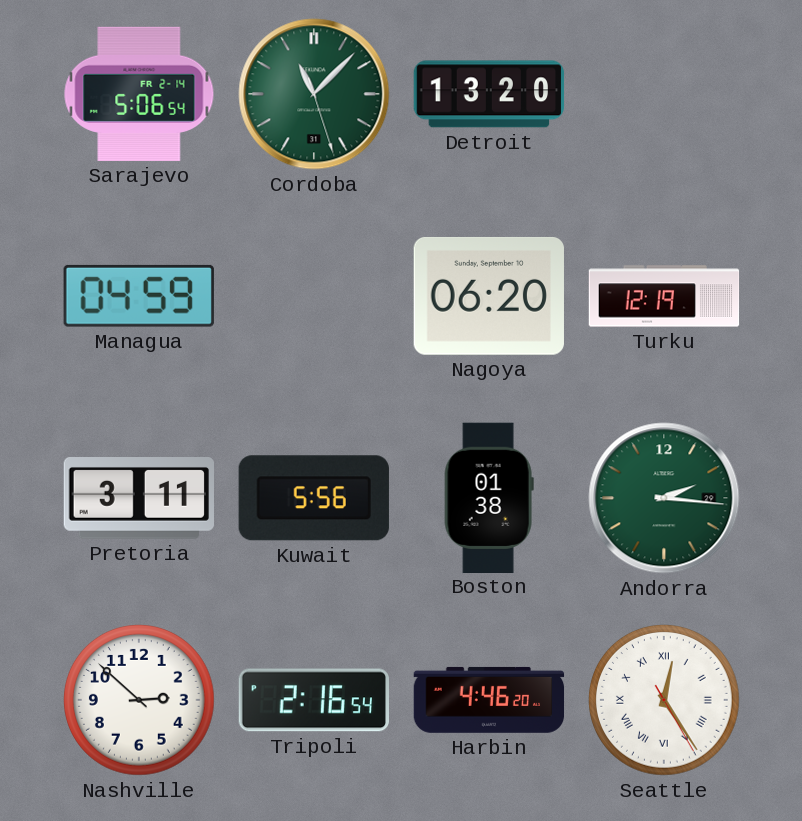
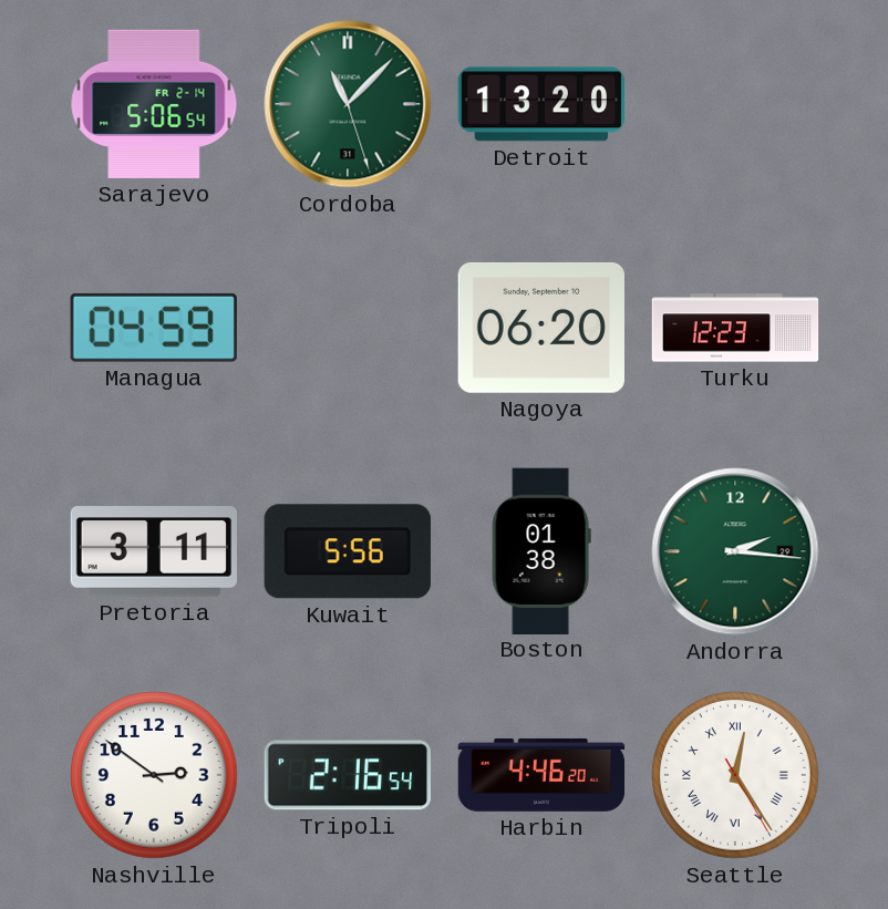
Turku: 12:19 -> 12:23
Nashville: 2:52 -> 2:51
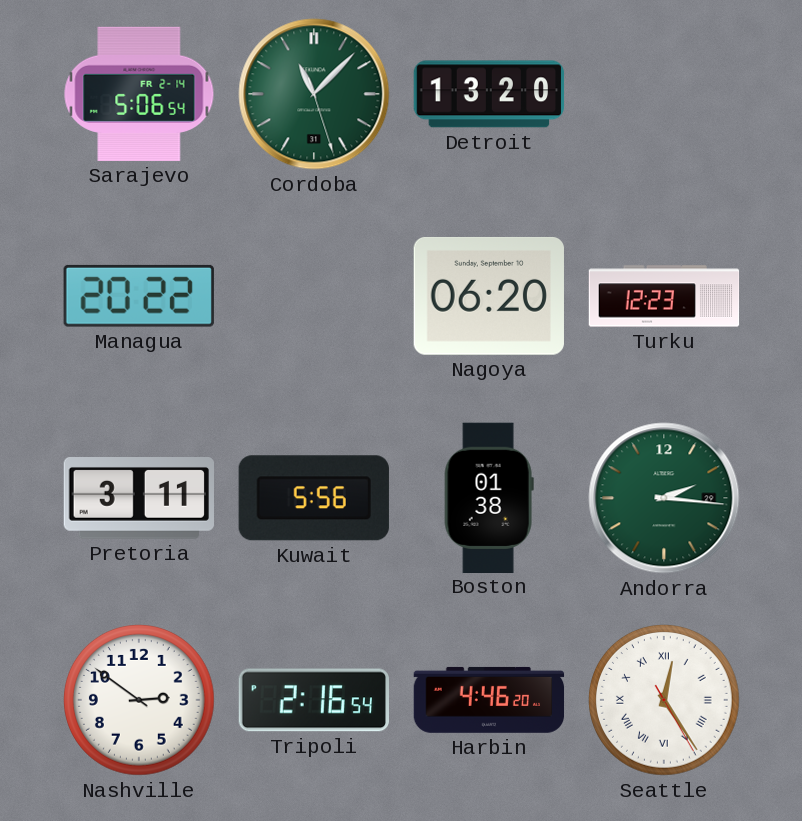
Managua: 04:59 -> 20:22
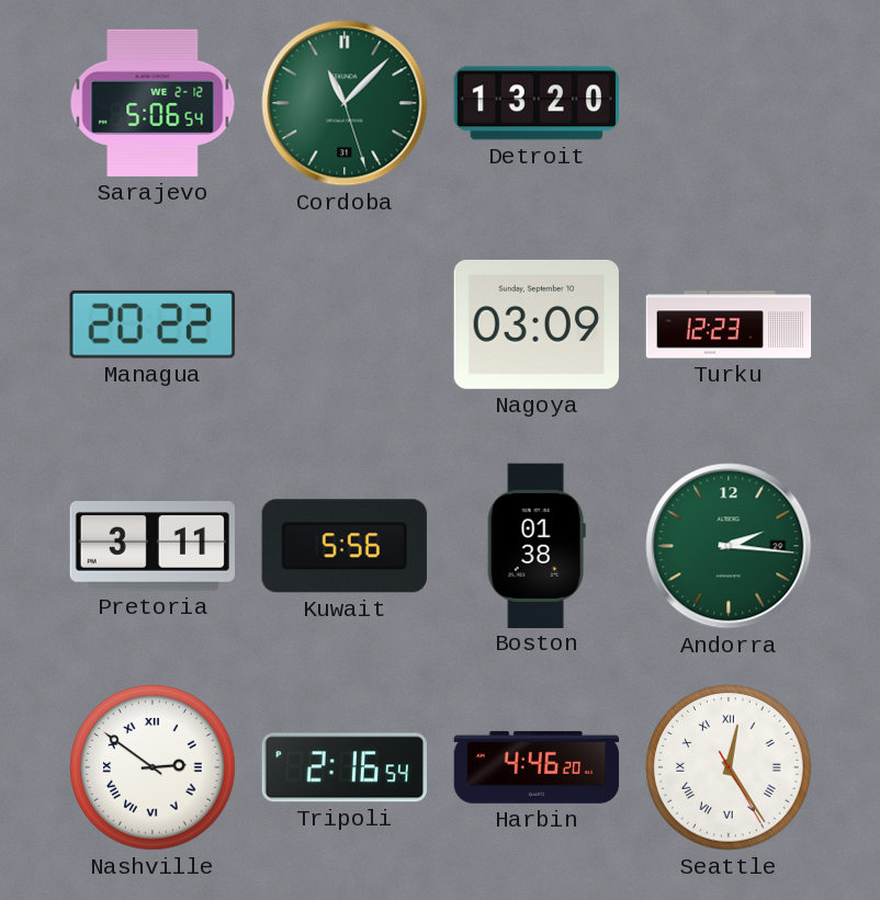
Sarajevo date: FR 2-14 -> WE 2-12
Nagoya: 06:20 -> 03:09
Nashville numerals: Arabic -> Roman
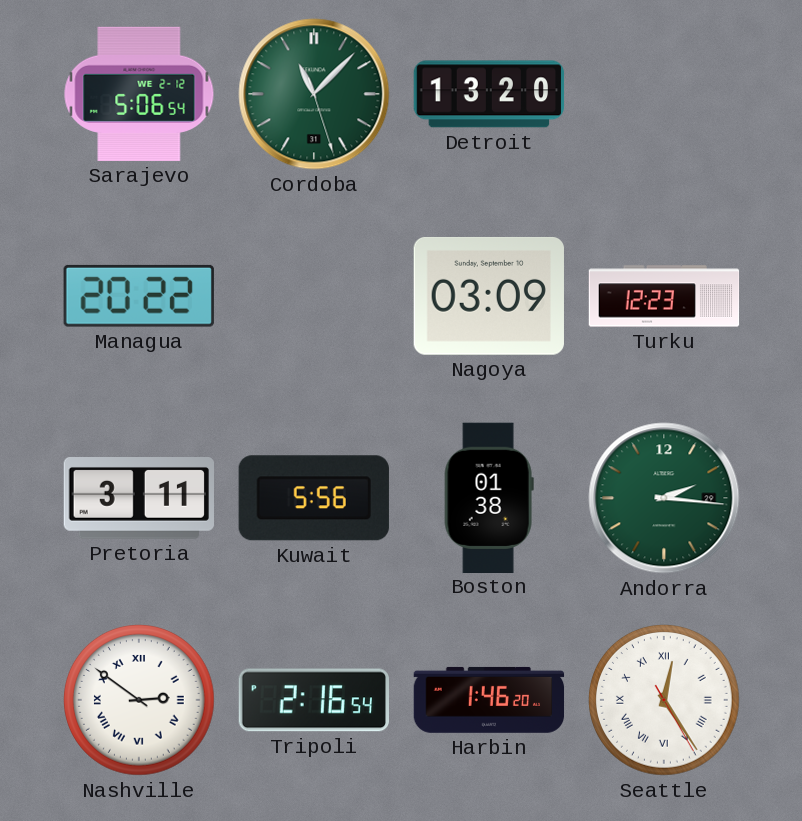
Harbin: 4:46 -> 1:46
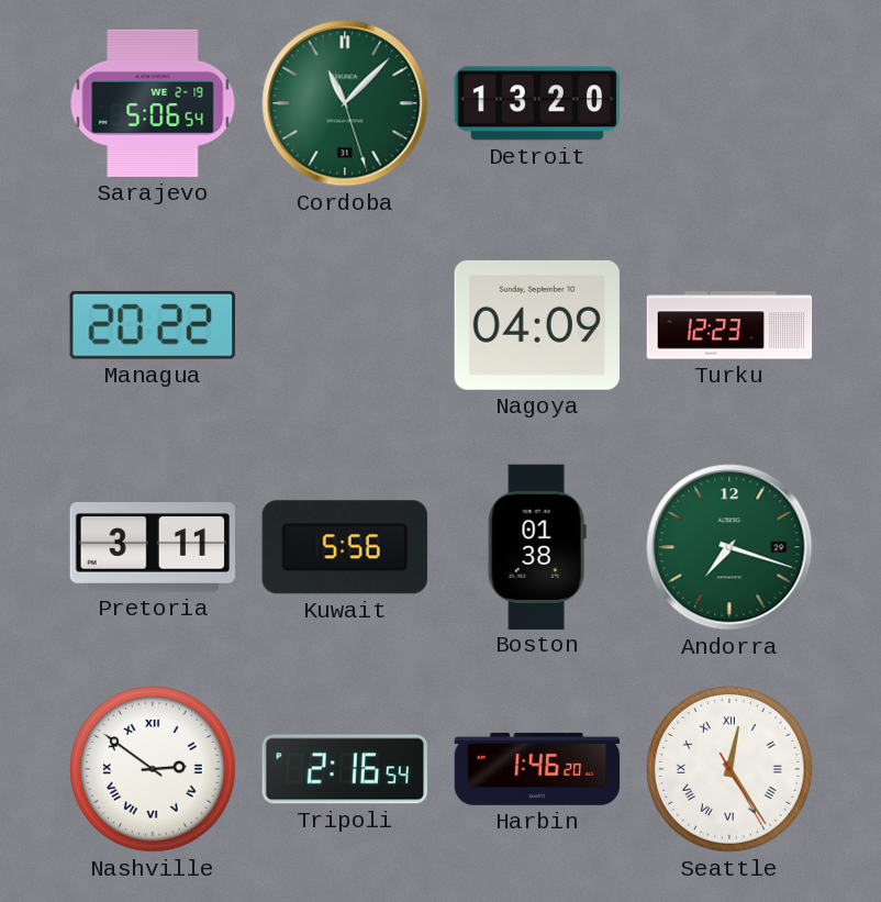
Sarajevo date: WE 2-12 -> WE 2-19
Nagoya: 03:09 -> 04:09
Andorra: 2:16 -> 7:18
